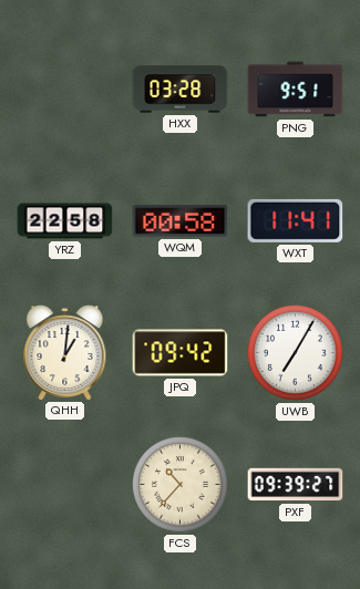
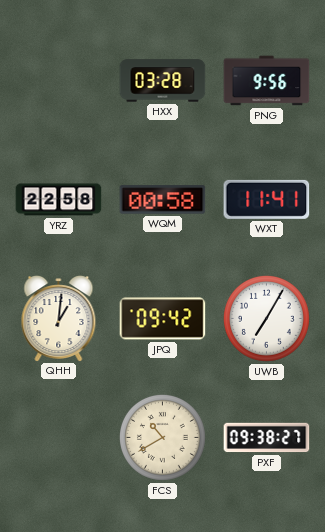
PNG: 9:51 -> 9:56
FCS: 10:37 -> 10:40
PXF: 09:39 -> 09:38
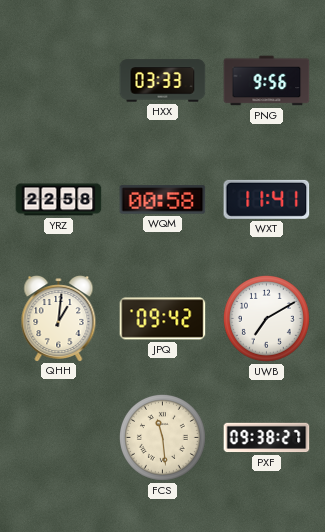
HXX: 03:28 -> 03:33
UWB: 7:05 -> 7:10
FCS: 10:40 -> 11:29
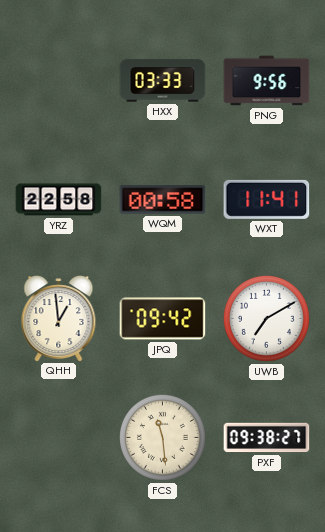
QHH: 1:01 -> 12:59
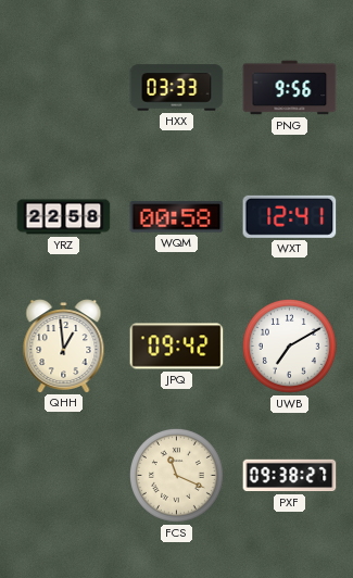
WXT: 11:41 -> 12:41
FCS: 11:29 -> 11:19
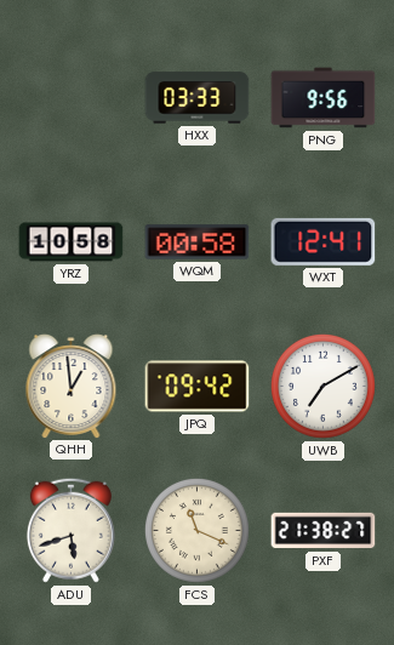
YRZ: 22:58 -> 10:58
ADU: none -> 5:42
PXF: 09:38 -> 21:38
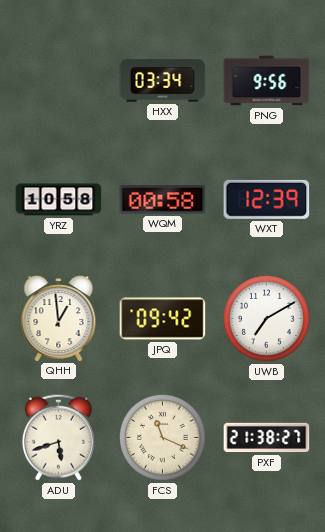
HXX: 03:33 -> 03:34
WXT: 12:41 -> 12:39
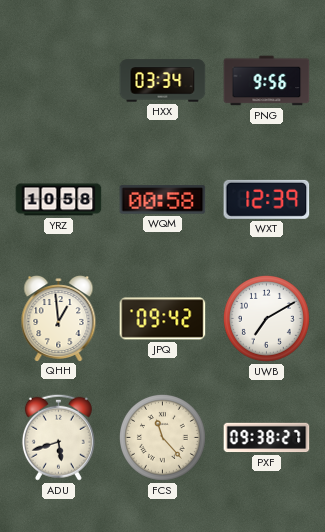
FCS: 11:19 -> 11:23
PXF: 21:38 -> 09:38
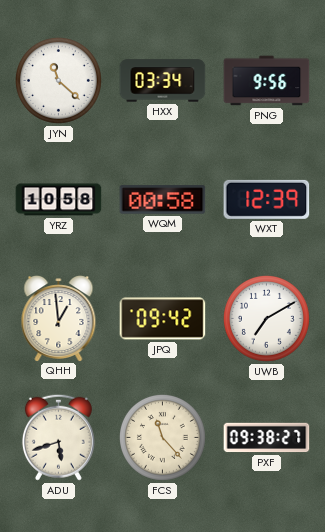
JYN: none -> 11:22
